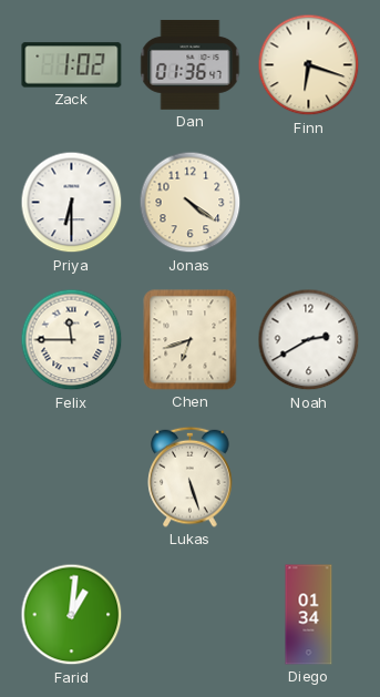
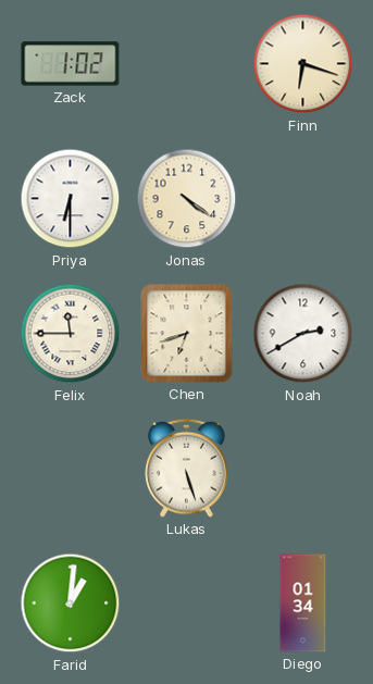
Dan: 01:36 -> none
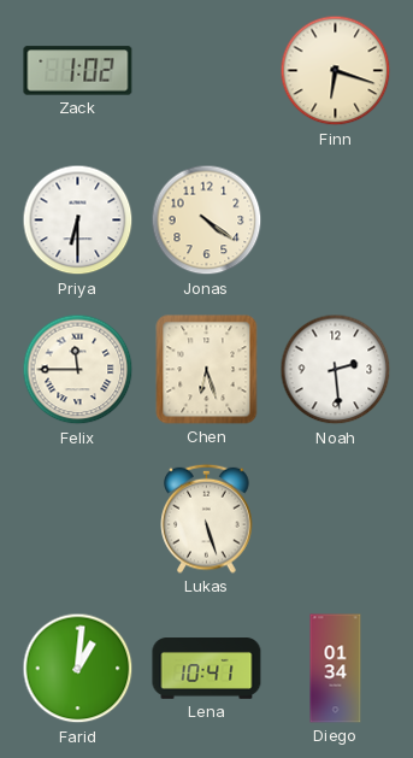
Chen: 6:42 -> 6:27
Noah: 2:40 -> 2:29
Lena: none -> 10:41
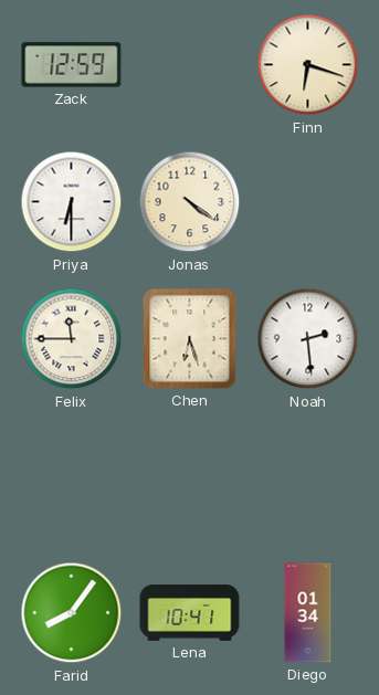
Zack: 1:02 -> 12:59
Lukas: 5:27 -> none
Farid: 1:01 -> 8:06
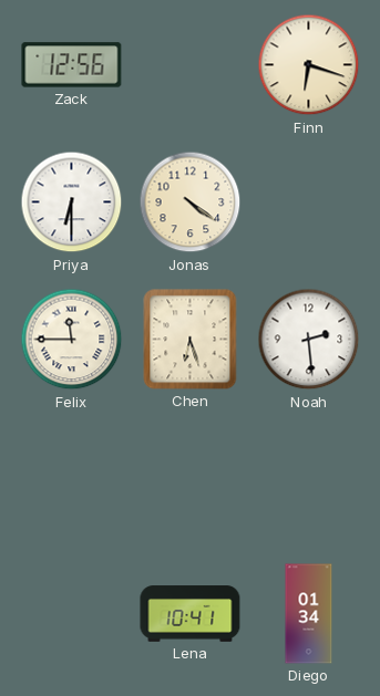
Zack: 12:59 -> 12:56
Farid: 8:06 -> none
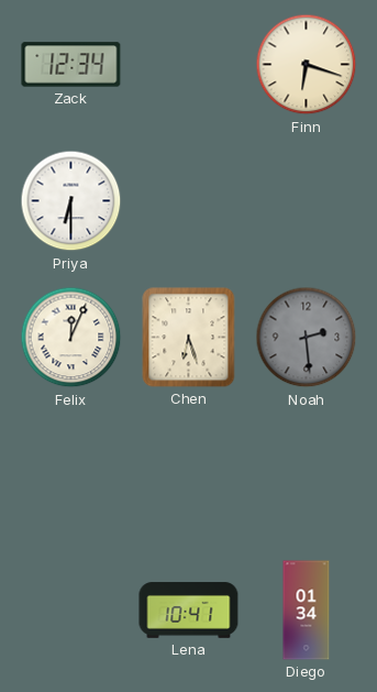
Zack: 12:56 -> 12:34
Jonas: 4:21 -> none
Felix: 11:45 -> 12:04
Noah dial: white -> grey
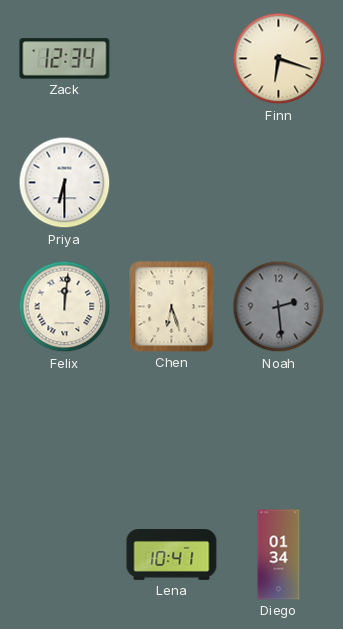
Felix: 12:04 -> 12:01
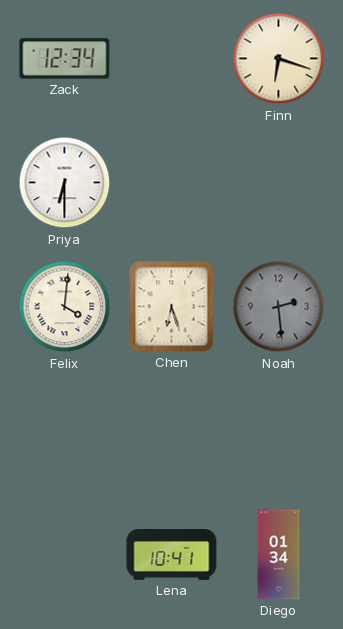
Felix: 12:01 -> 4:01
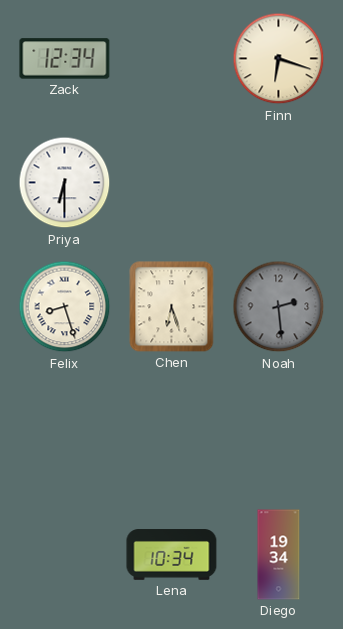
Felix: 4:01 -> 8:27
Lena: 10:41 -> 10:34
Diego: 01:34 -> 19:34
